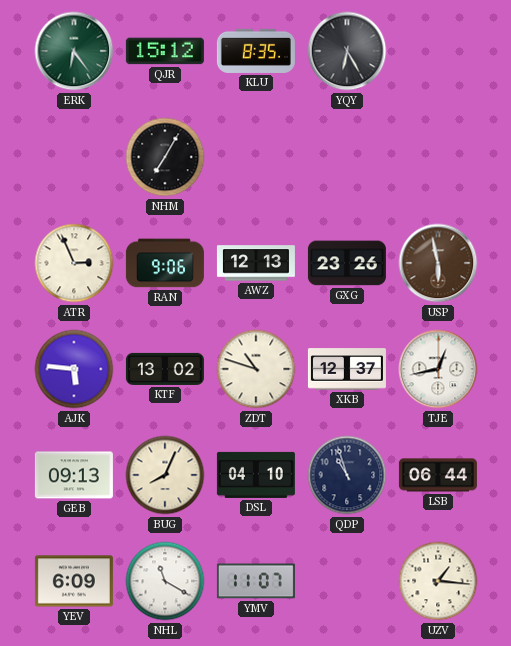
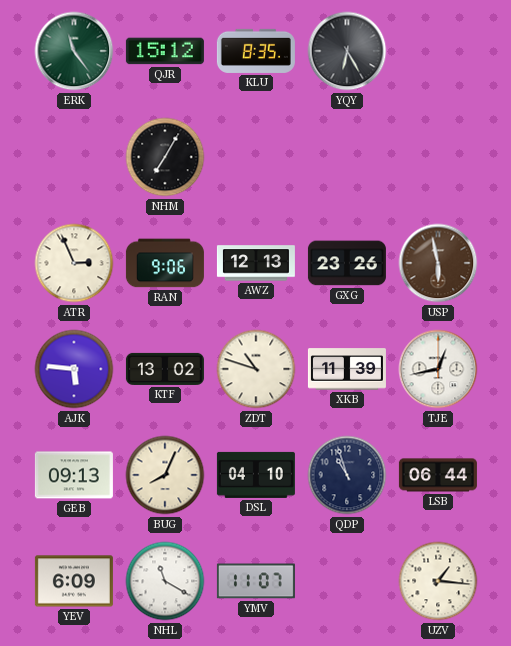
ERK: 6:24 -> 11:24
XKB: 12:37 -> 11:39
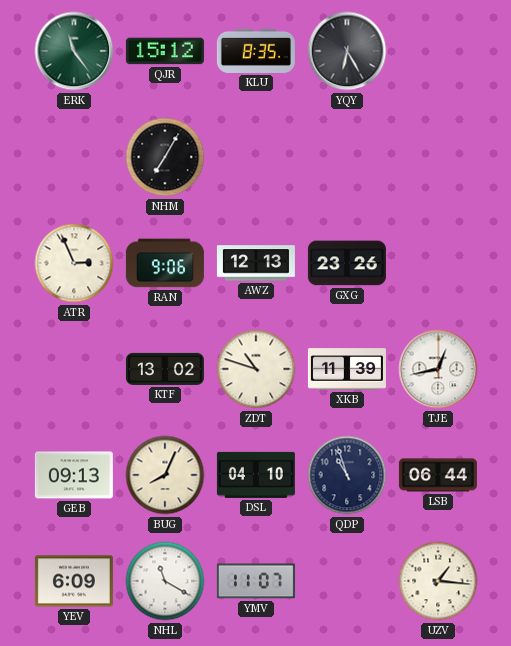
USP: 5:58 -> none
AJK: 5:46 -> none
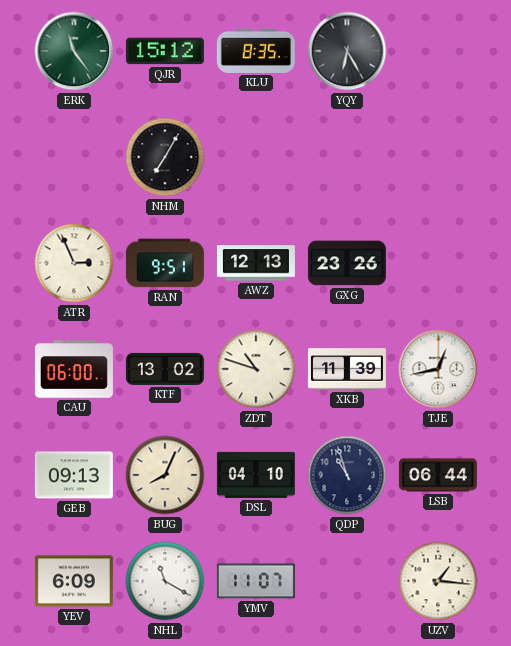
RAN: 9:06 -> 9:51
CAU: none -> 06:00
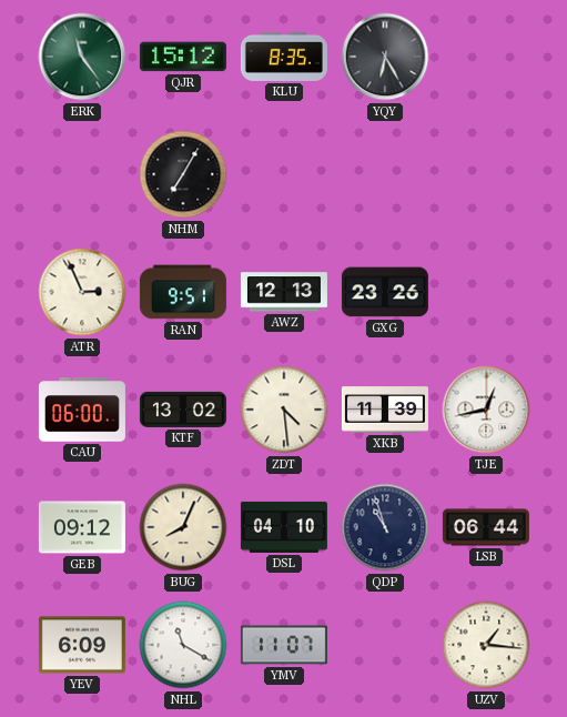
ZDT: 10:48 -> 4:29
GEB: 09:13 -> 09:12
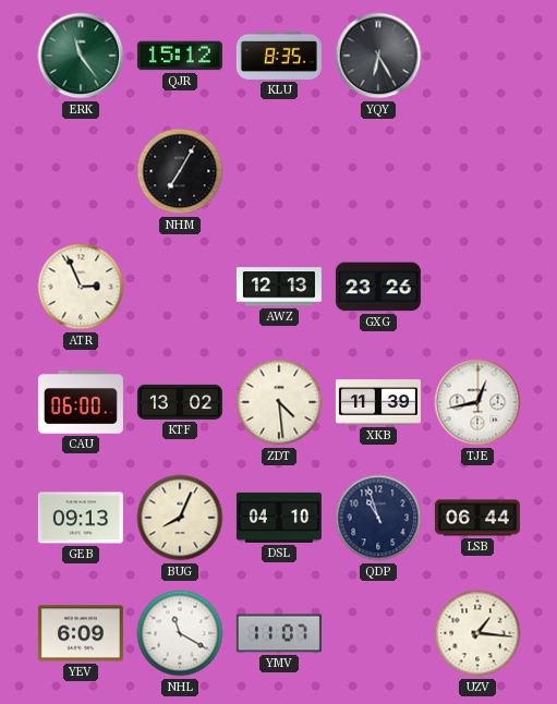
RAN: 9:51 -> none
GEB: 09:12 -> 09:13
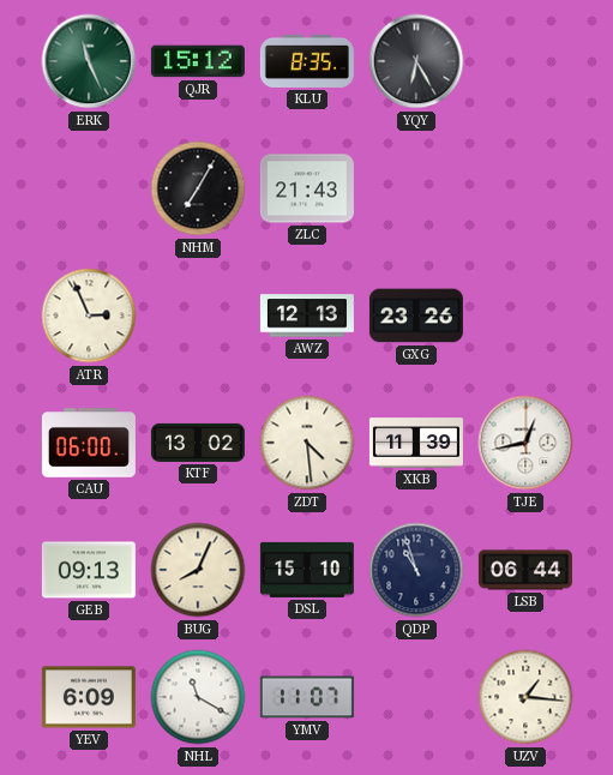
ERK: 11:24 -> 11:26
ZLC: none -> 21:43
DSL: 04:10 -> 15:10
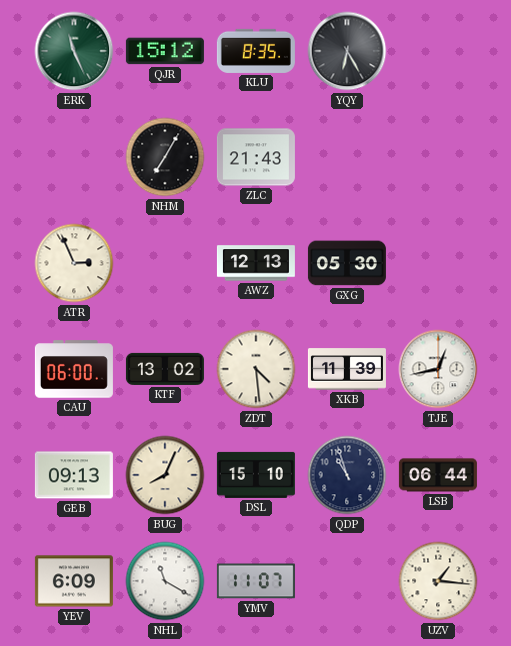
GXG: 23:26 -> 05:30
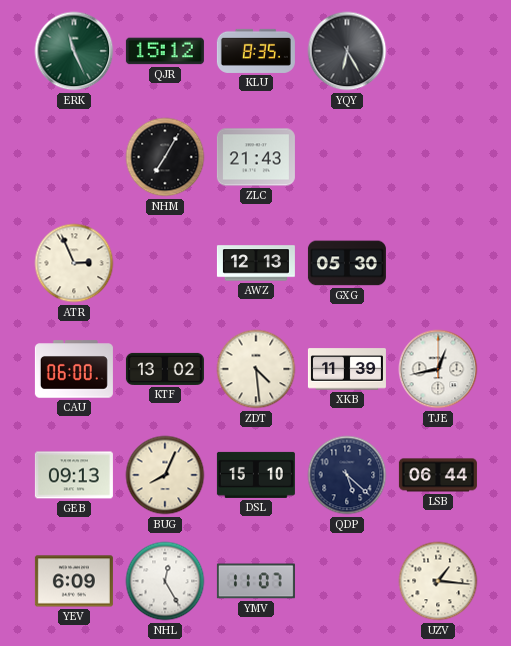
QDP: 10:57 -> 5:22
NHL: 11:20 -> 12:25
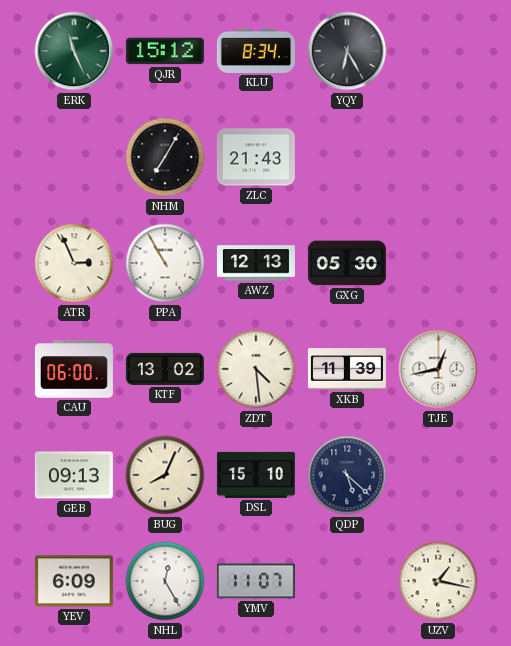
KLU: 8:35 -> 8:34
PPA: none -> 10:55
LSB: 06:44 -> none
UZV: 1:16 -> 1:17
